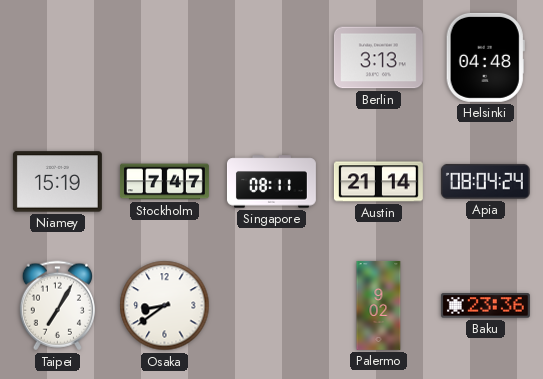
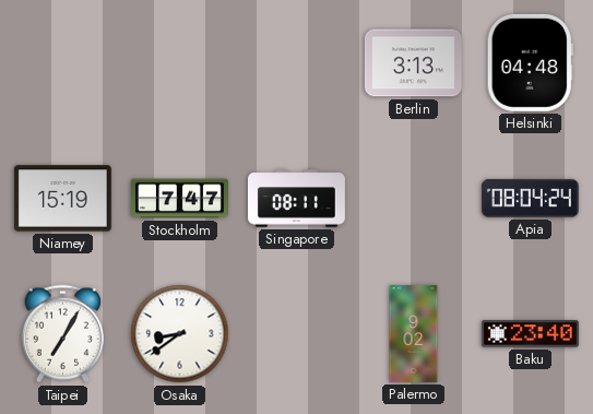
Austin: 21:14 -> none
Baku: 23:36 -> 23:40
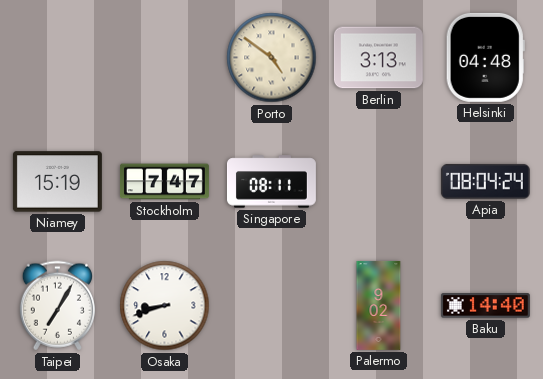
Porto: none -> 4:51
Osaka: 8:39 -> 8:42
Baku: 23:40 -> 14:40
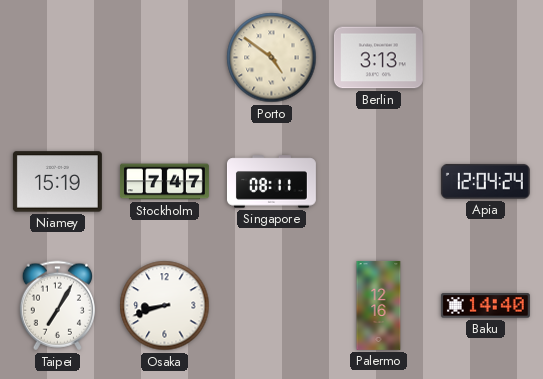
Helsinki: 04:48 -> none
Apia: 08:04 -> 12:04
Palermo: 9:02 -> 12:16
